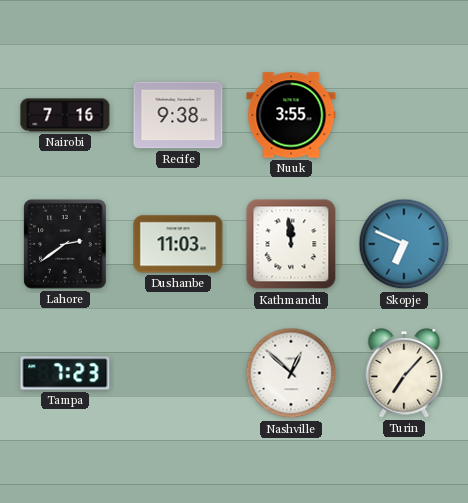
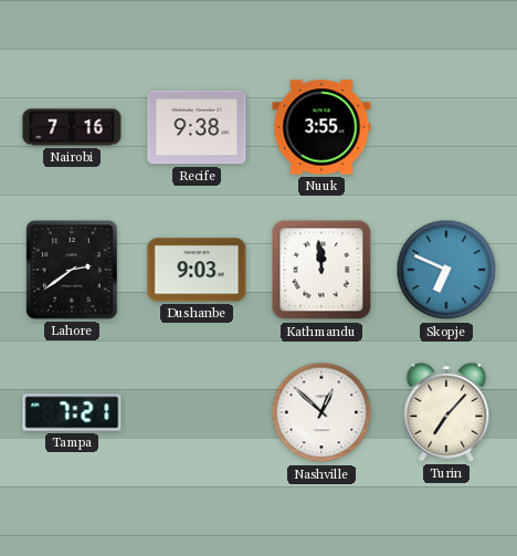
Dushanbe: 11:03 -> 9:03
Tampa: 7:23 -> 7:21
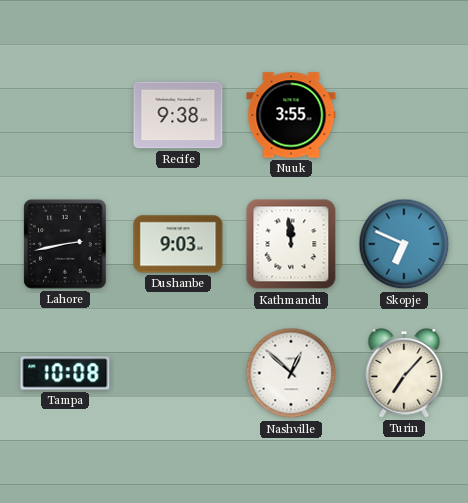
Nairobi: 7:16 -> none
Lahore: 2:39 -> 2:43
Tampa: 7:21 -> 10:08
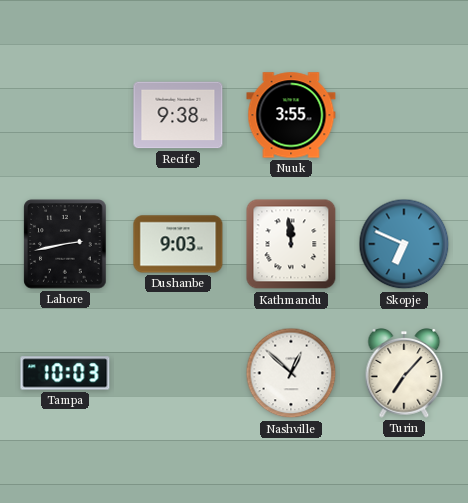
Tampa: 10:08 -> 10:03
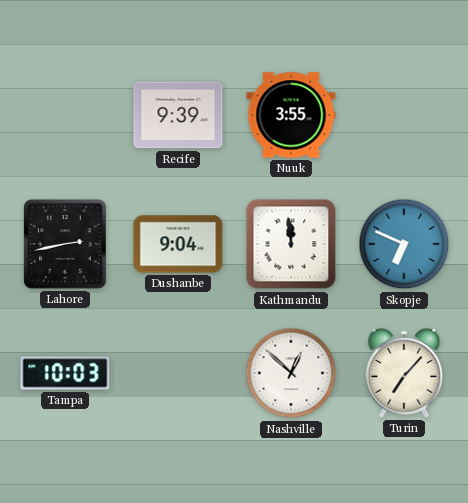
Recife: 9:38 -> 9:39
Dushanbe: 9:03 -> 9:04
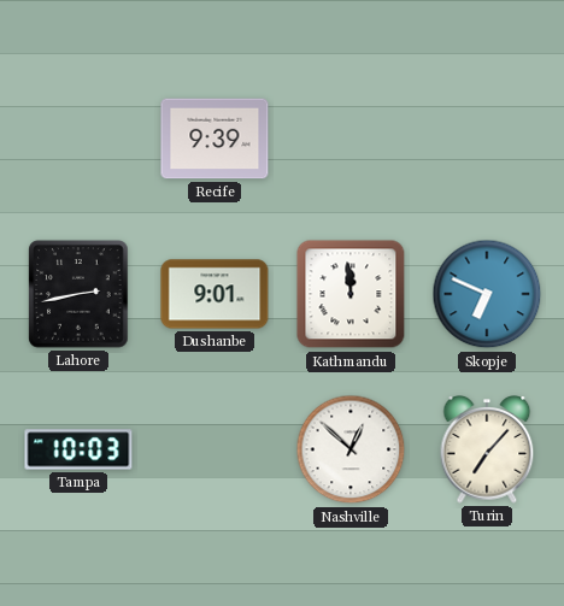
Nuuk: 3:55 -> none
Dushanbe: 9:04 -> 9:01
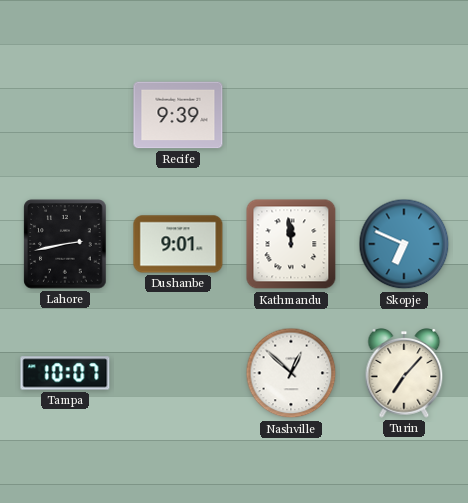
Tampa: 10:03 -> 10:07
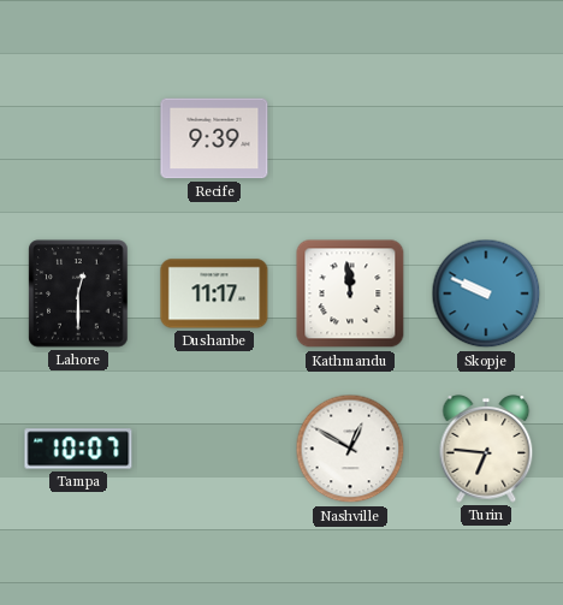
Lahore: 2:43 -> 12:30
Dushanbe: 9:01 -> 11:17
Skopje: 6:49 -> 9:49
Nashville: 12:52 -> 12:50
Turin: 7:07 -> 6:46
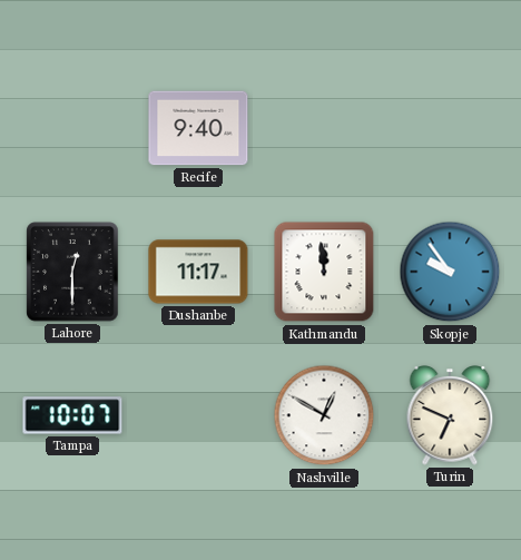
Recife: 9:39 -> 9:40
Skopje: 9:49 -> 9:54
Turin: 6:46 -> 6:49
